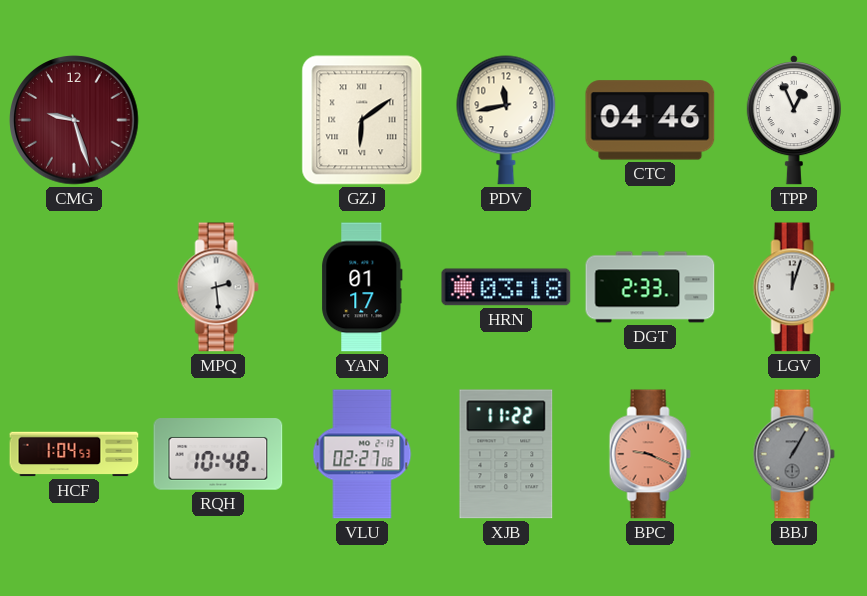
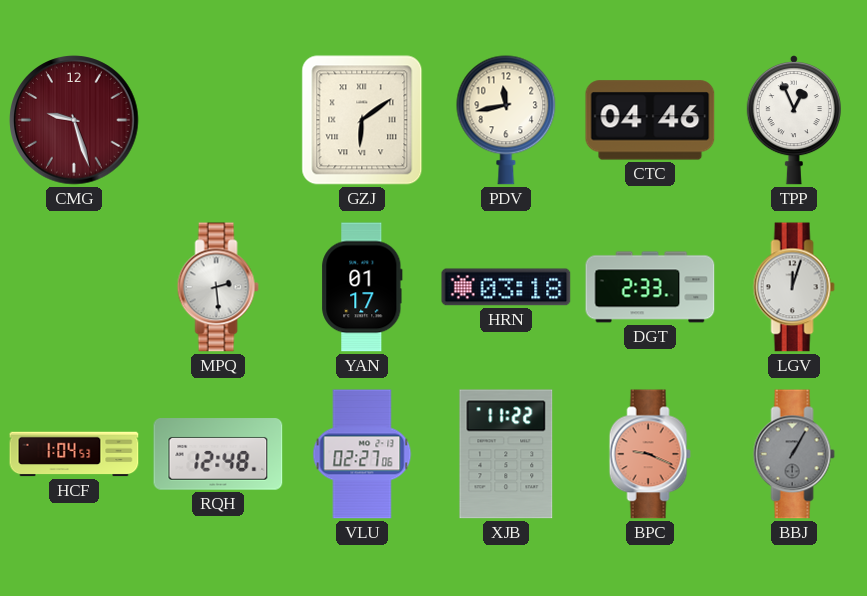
RQH: 10:48 -> 12:48
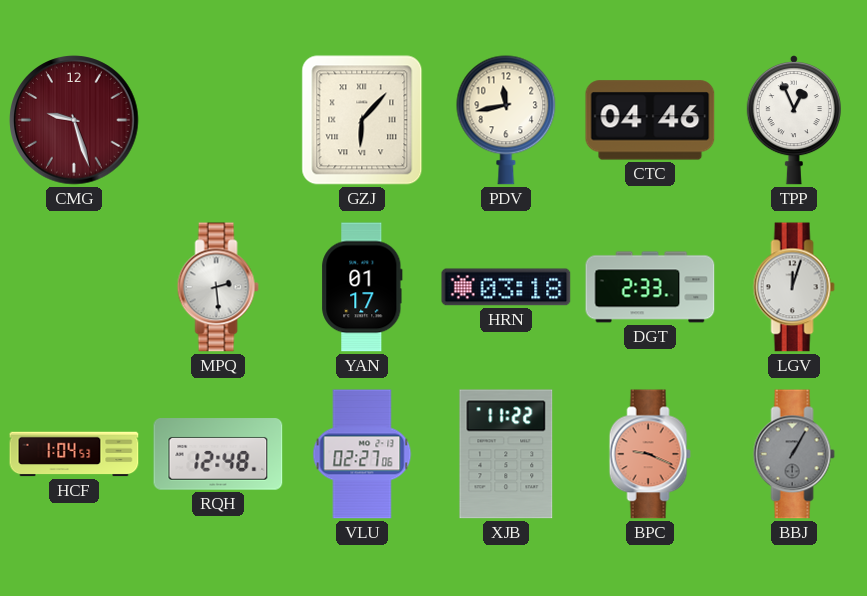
GZJ: 6:09 -> 6:07
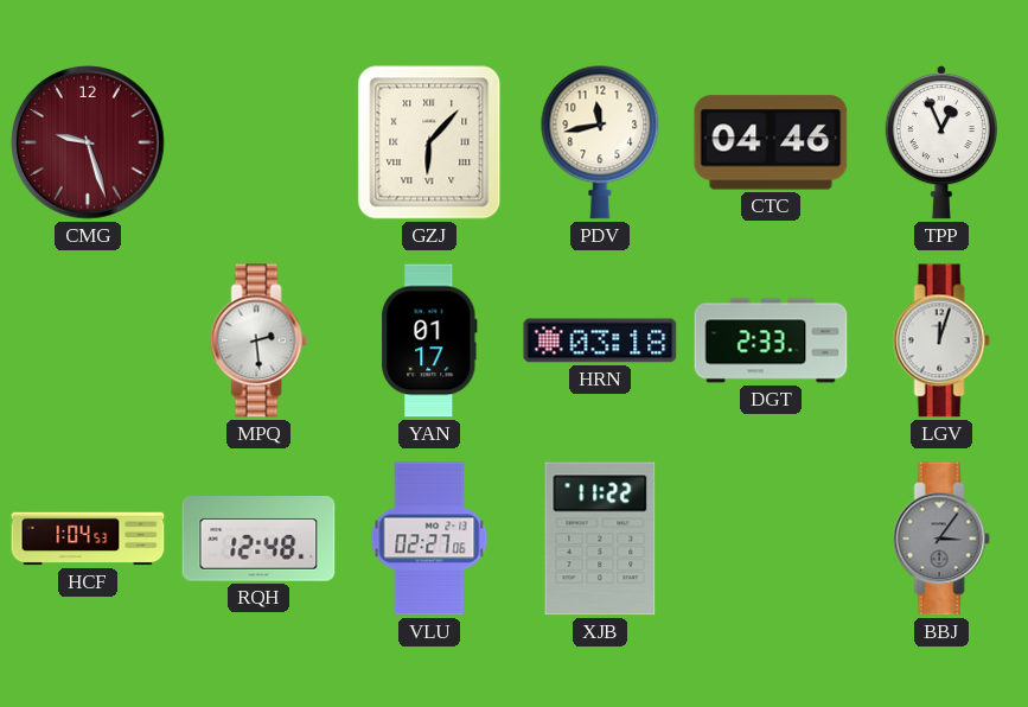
BPC: 9:19 -> none
BBJ: 1:05 -> 3:06
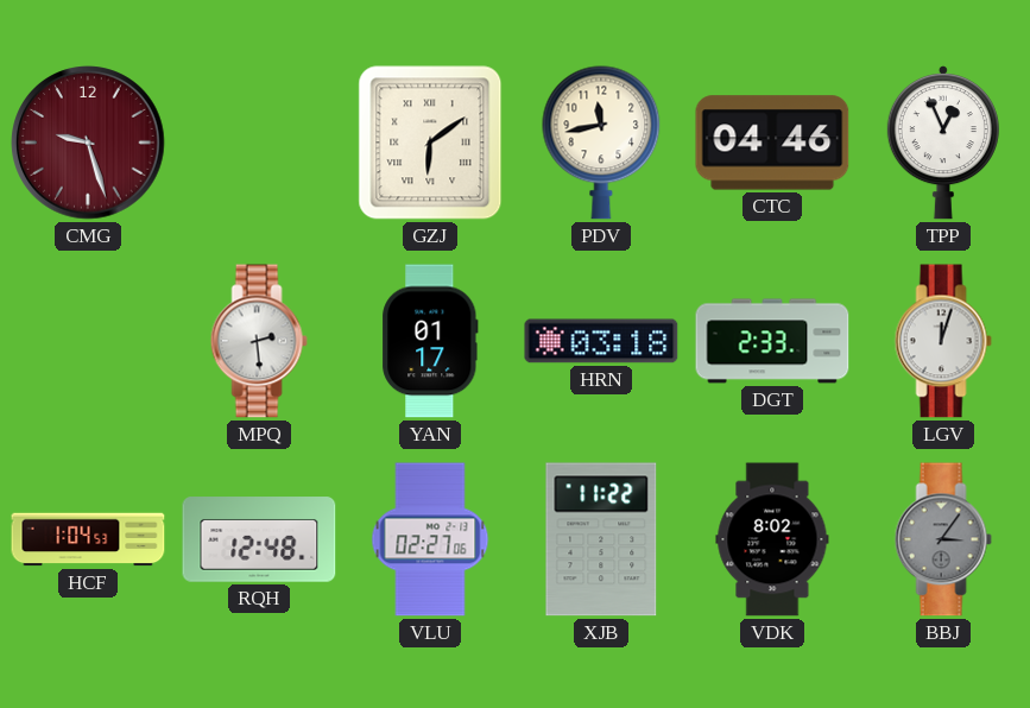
GZJ: 6:07 -> 6:09
VDK: none -> 8:02
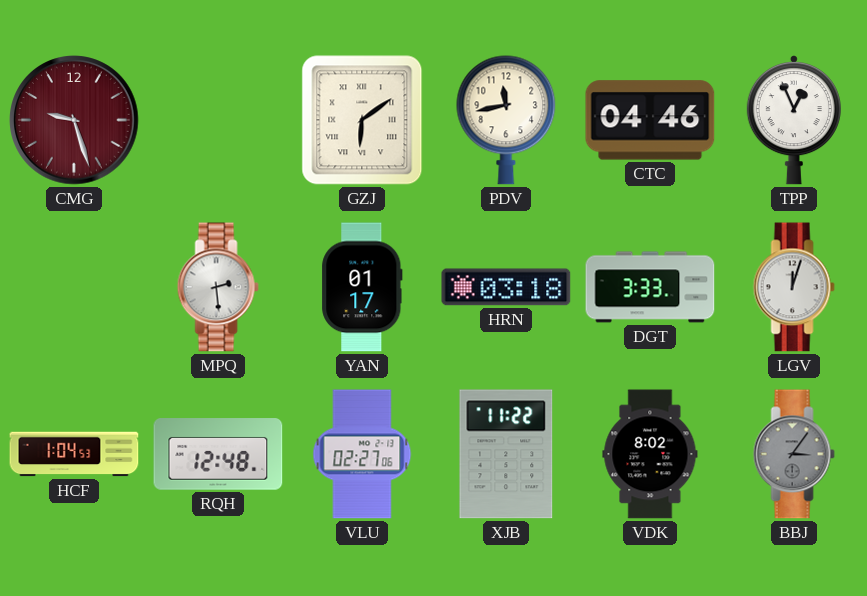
DGT: 2:33 -> 3:33
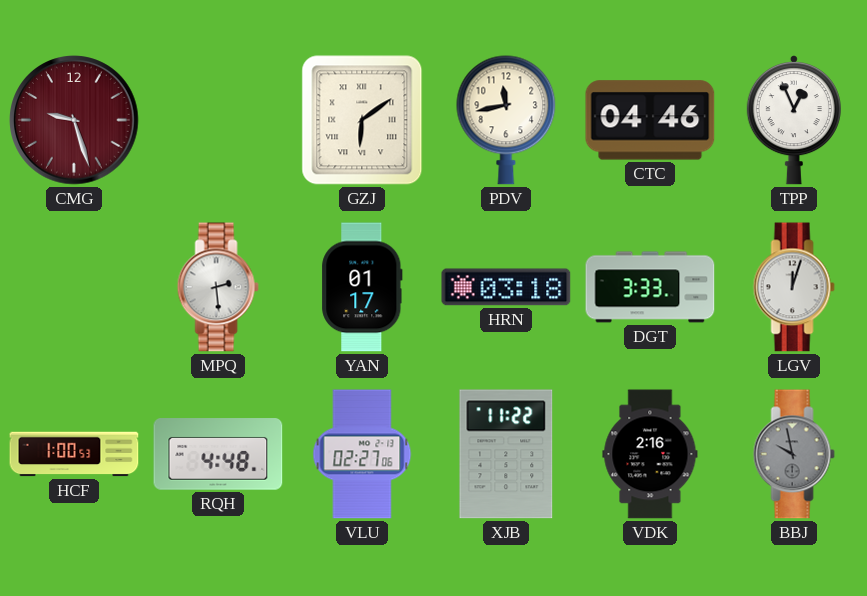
HCF: 1:04 -> 1:00
RQH: 12:48 -> 4:48
VDK: 8:02 -> 2:16
BBJ: 3:06 -> 9:58
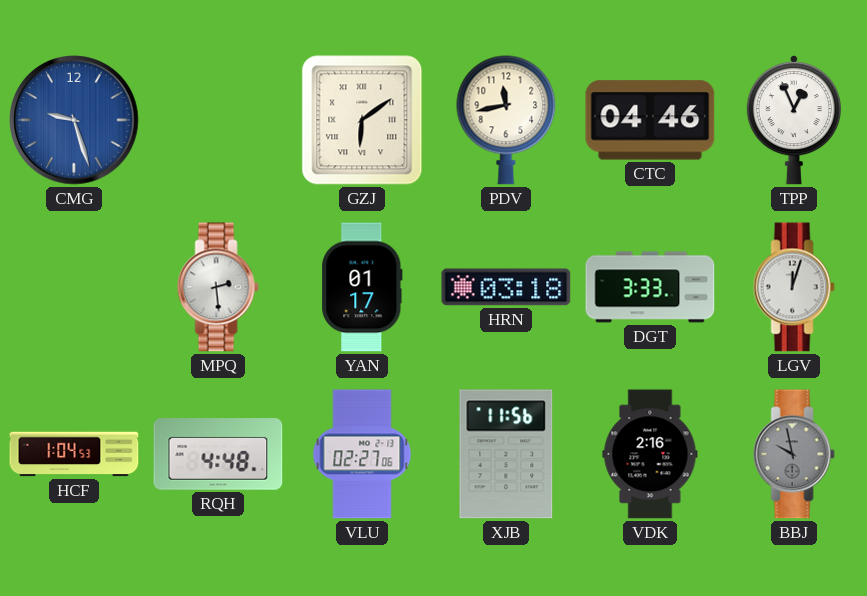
CMG dial: burgundy -> blue
HCF: 1:00 -> 1:04
XJB: 11:22 -> 11:56
